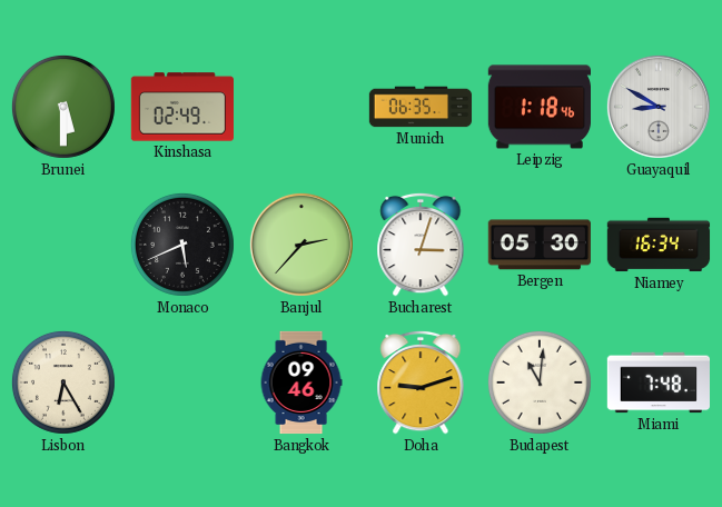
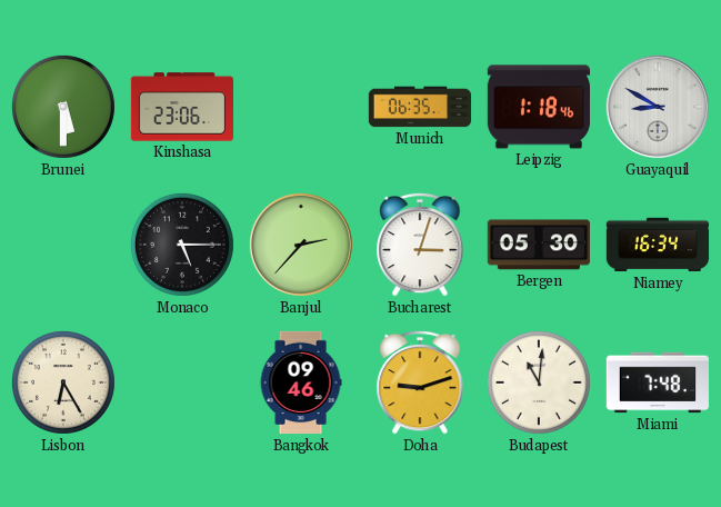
Kinshasa: 02:49 -> 23:06
Monaco: 5:41 -> 5:15
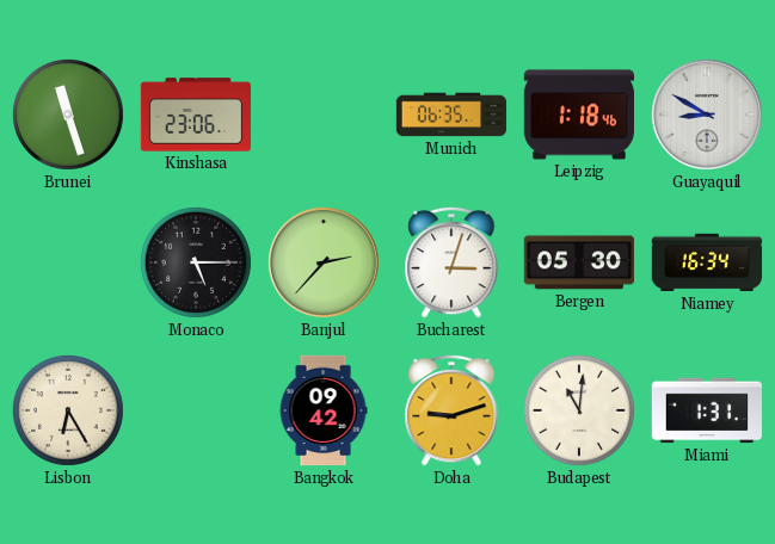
Brunei: 5:30 -> 11:27
Bangkok: 09:46 -> 09:42
Miami: 7:48 -> 1:31
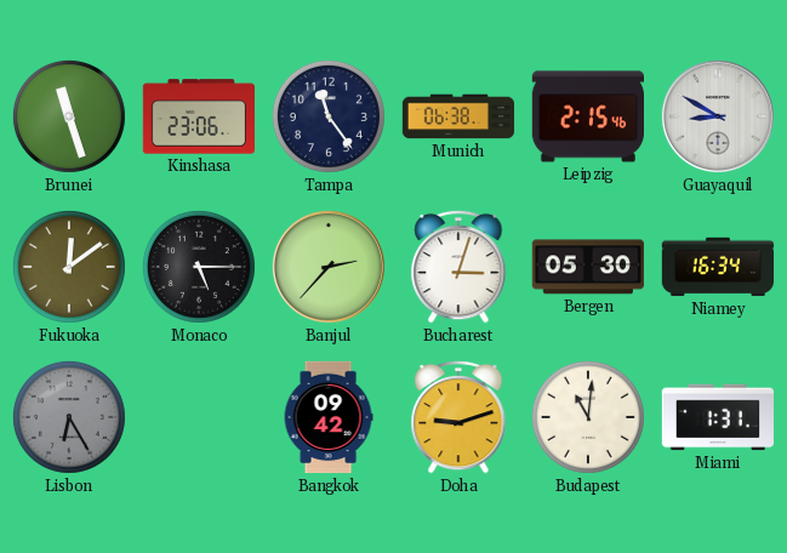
Tampa: none -> 11:24
Munich: 06:35 -> 06:38
Leipzig: 1:18 -> 2:15
Fukuoka: none -> 12:09
Lisbon dial: cream -> grey
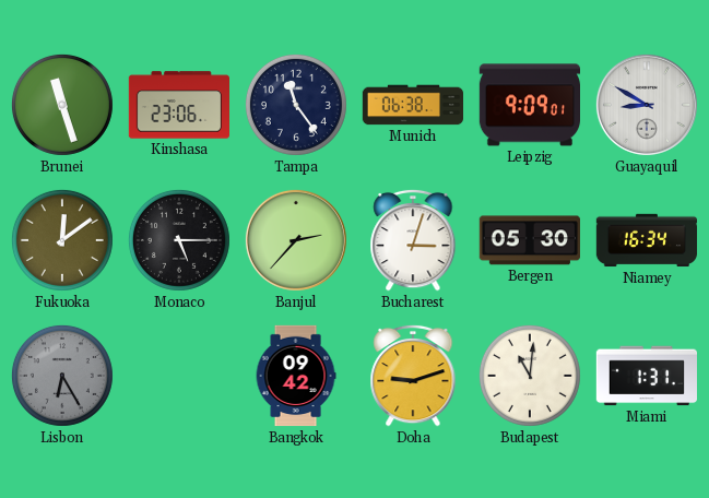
Leipzig: 2:15 -> 9:09
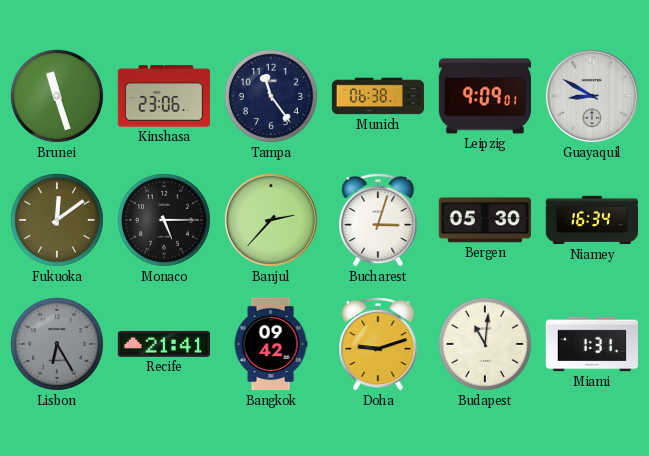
Recife: none -> 21:41
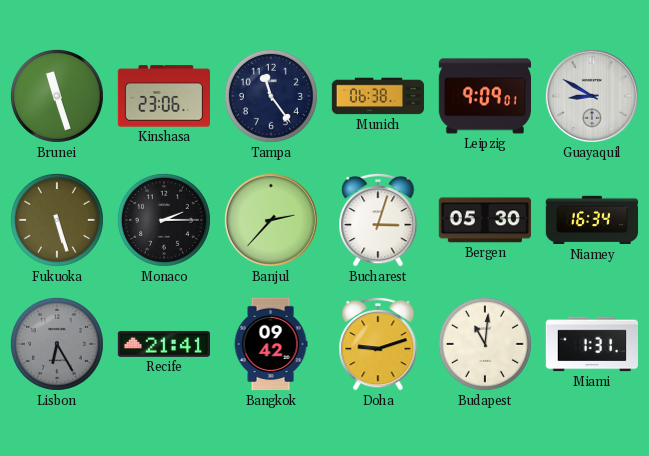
Fukuoka: 12:09 -> 5:27
Monaco: 5:15 -> 2:15
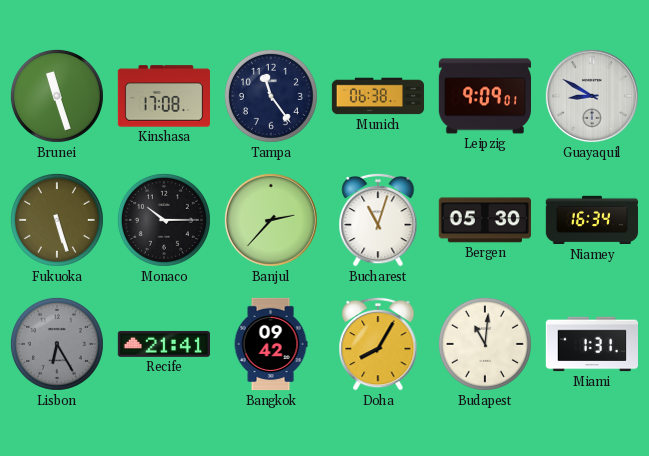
Kinshasa: 23:06 -> 17:08
Monaco: 2:15 -> 10:15
Bucharest: 3:03 -> 11:03
Doha: 9:12 -> 8:05
